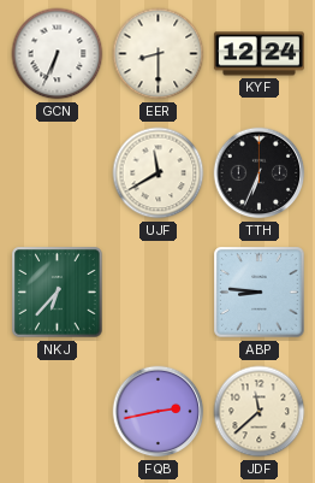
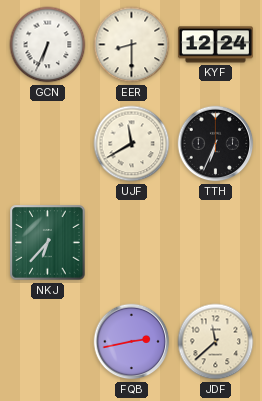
ABP: 8:46 -> none
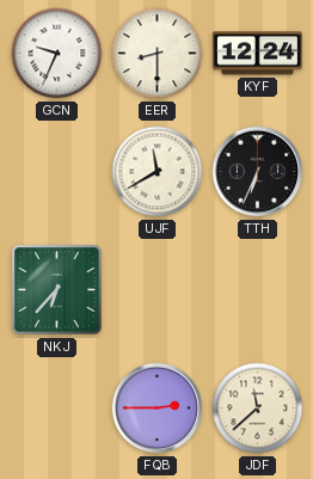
GCN: 6:34 -> 9:34
FQB: 2:43 -> 2:45
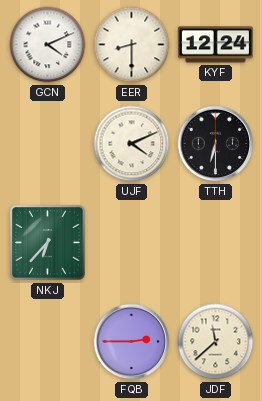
GCN: 9:34 -> 4:11
UJF: 11:40 -> 4:11
TTH: 6:34 -> 6:30
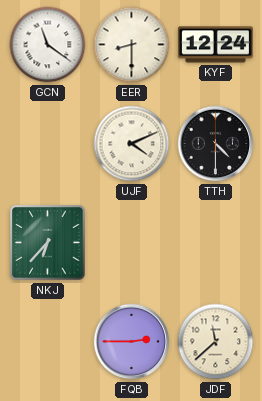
GCN: 4:11 -> 11:21
TTH: 6:30 -> 4:30
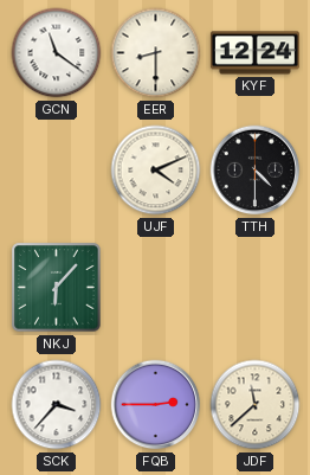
NKJ: 6:37 -> 6:07
SCK: none -> 3:37
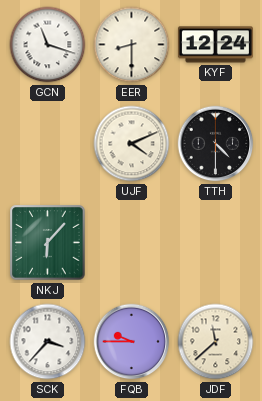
GCN: 11:21 -> 11:18
FQB: 2:45 -> 9:45
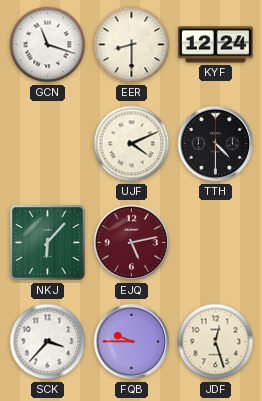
EJQ: none -> 5:13
JDF: 11:38 -> 12:27
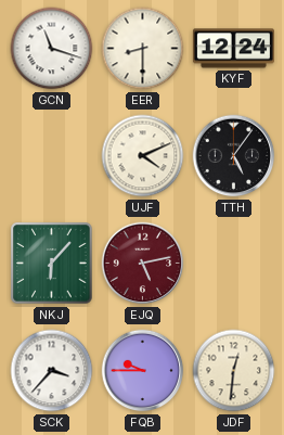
TTH: 4:30 -> 5:06
JDF: 12:27 -> 12:31
